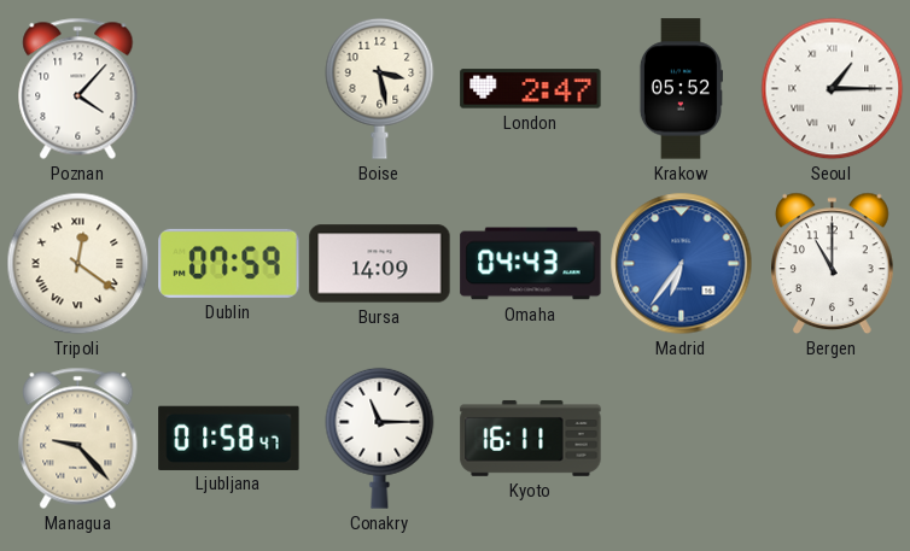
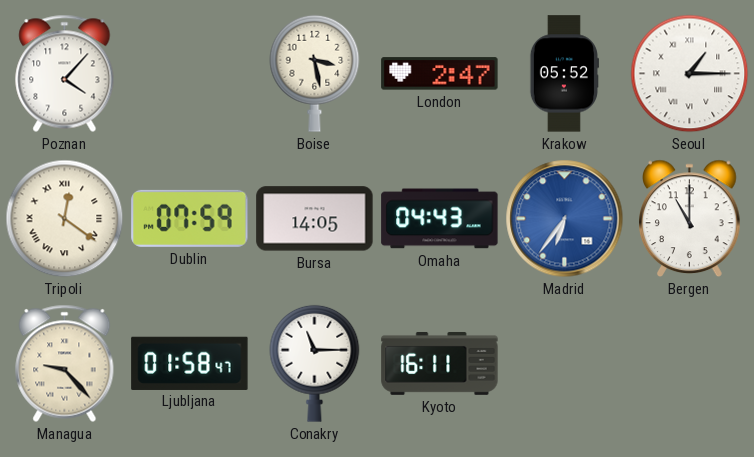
Bursa: 14:09 -> 14:05
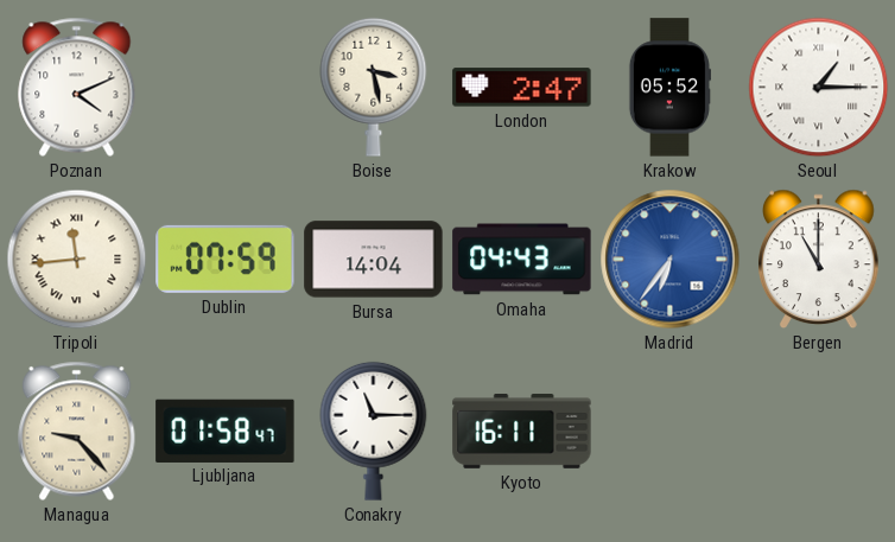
Poznan: 4:07 -> 4:11
Tripoli: 12:21 -> 11:44
Bursa: 14:05 -> 14:04
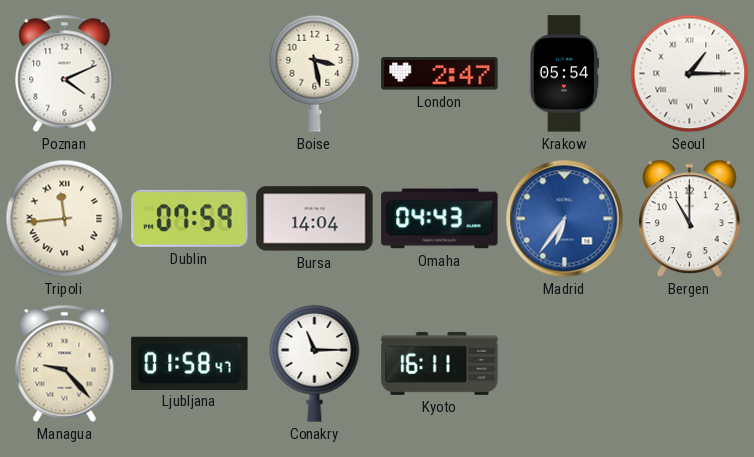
Krakow: 05:52 -> 05:54
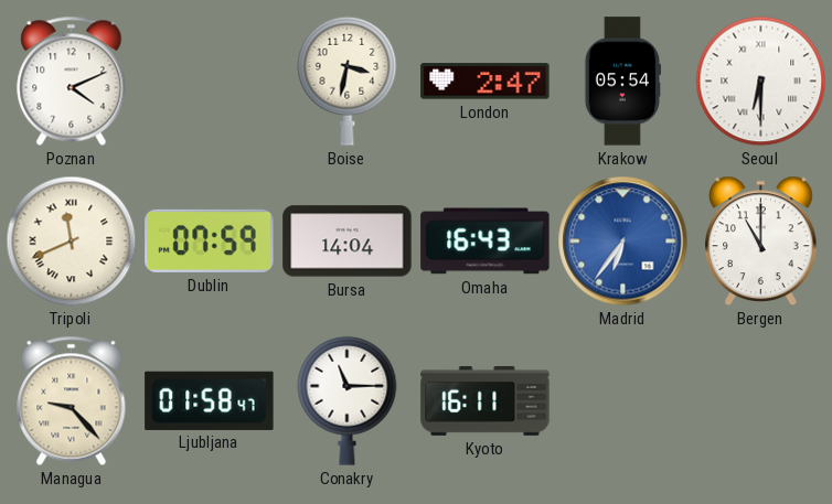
Boise: 3:28 -> 3:32
Seoul: 1:15 -> 6:30
Tripoli: 11:44 -> 11:41
Omaha: 04:43 -> 16:43
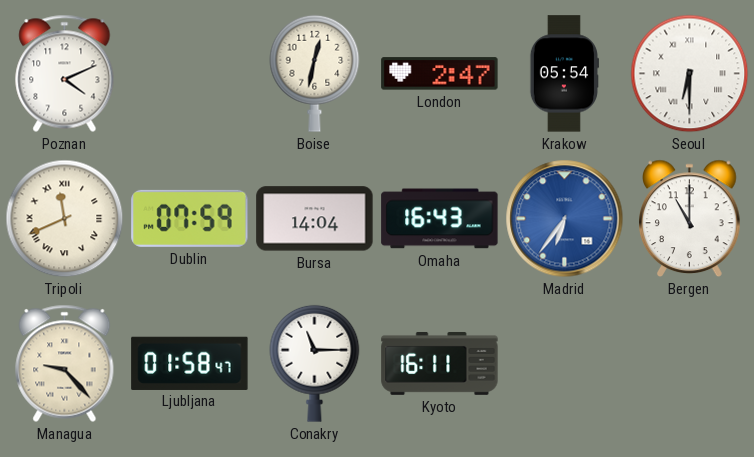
Boise: 3:32 -> 12:32
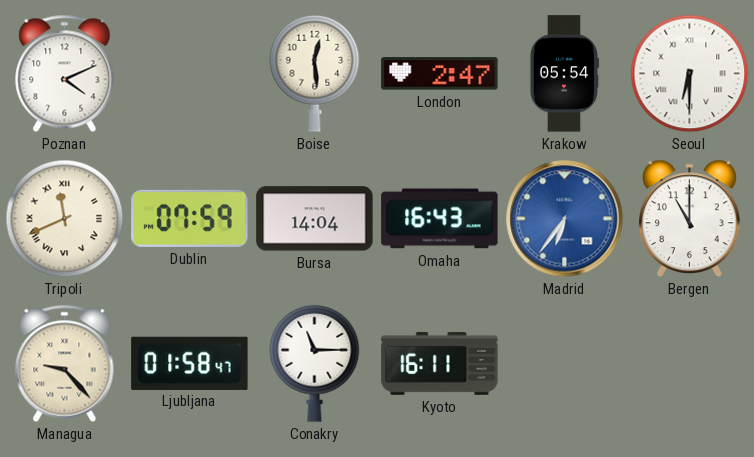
Boise: 12:32 -> 12:29
